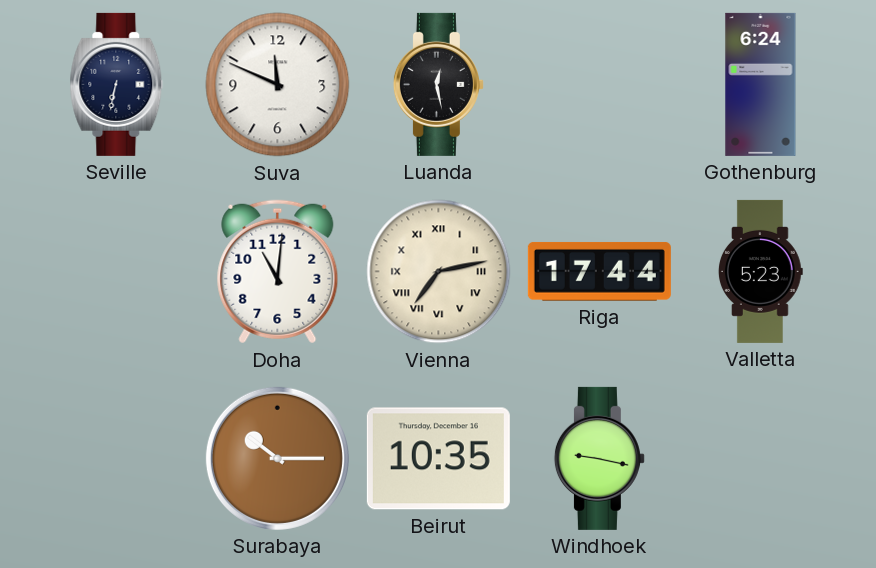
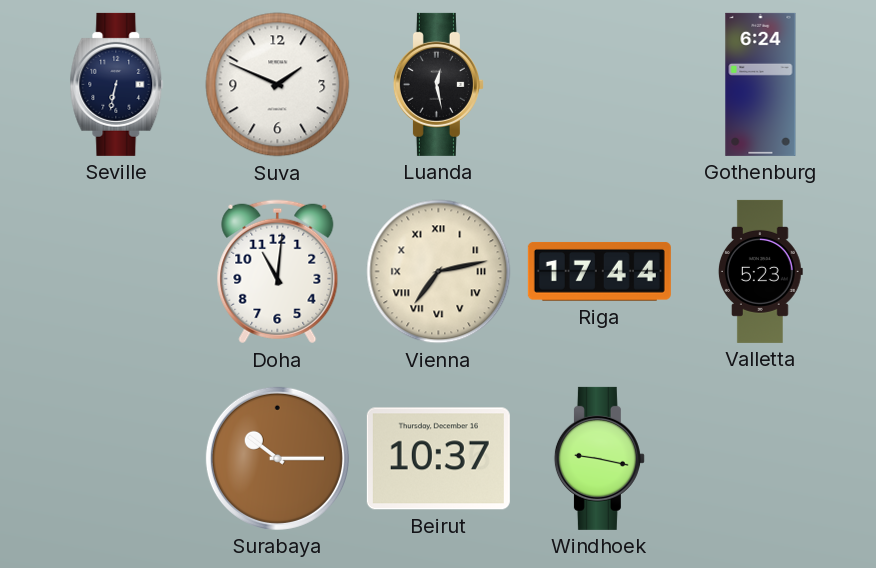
Suva: 11:49 -> 1:49
Beirut: 10:35 -> 10:37
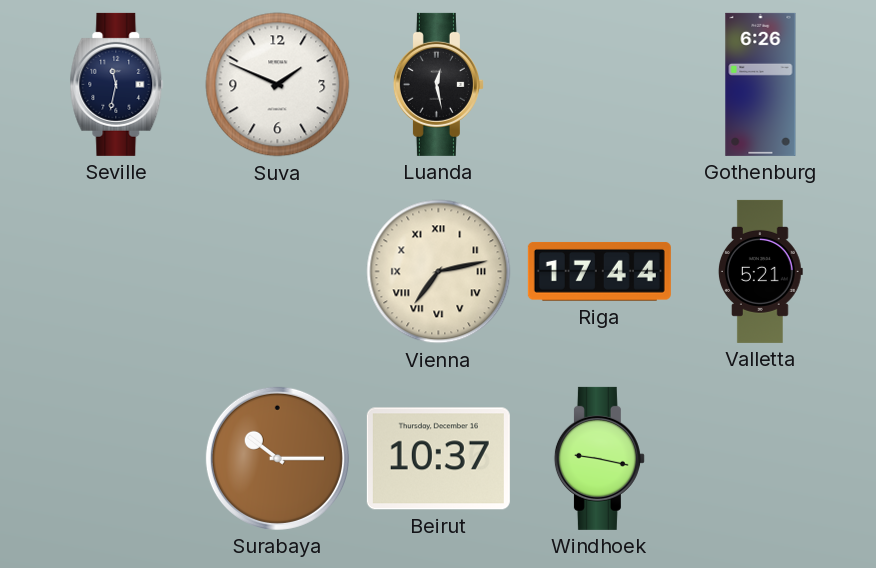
Seville: 6:32 -> 11:32
Gothenburg: 6:24 -> 6:26
Doha: 11:01 -> none
Valletta: 5:23 -> 5:21
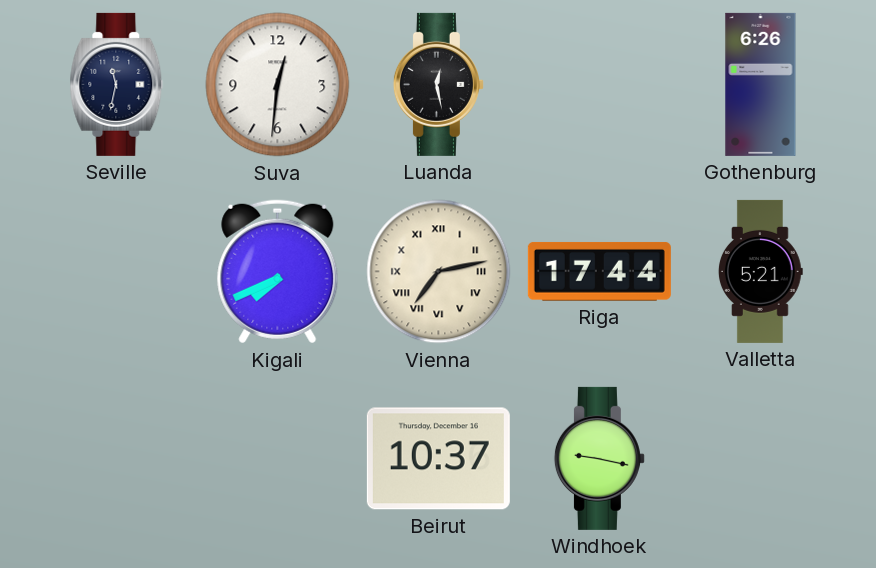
Suva: 1:49 -> 12:31
Kigali: none -> 7:41
Surabaya: 10:15 -> none
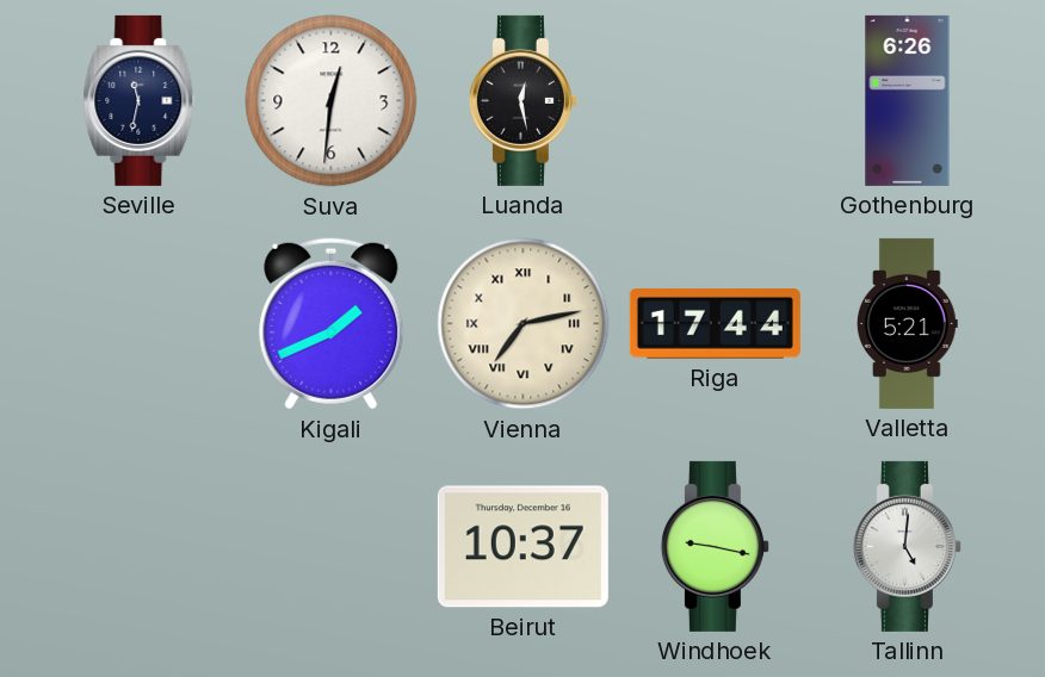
Kigali: 7:41 -> 1:41
Tallinn: none -> 5:01
